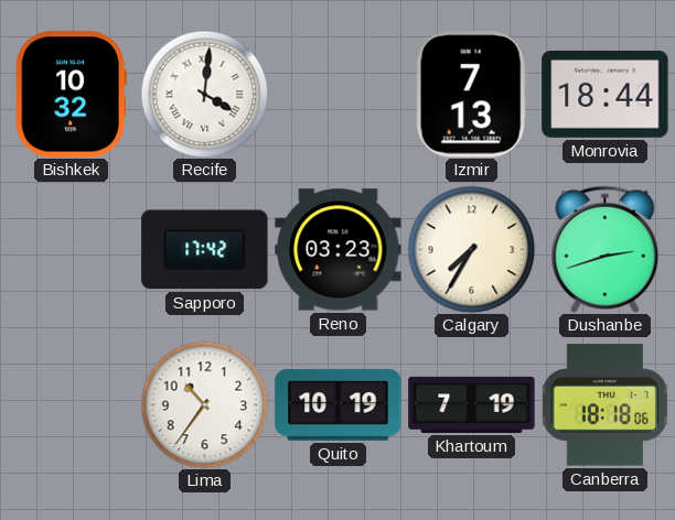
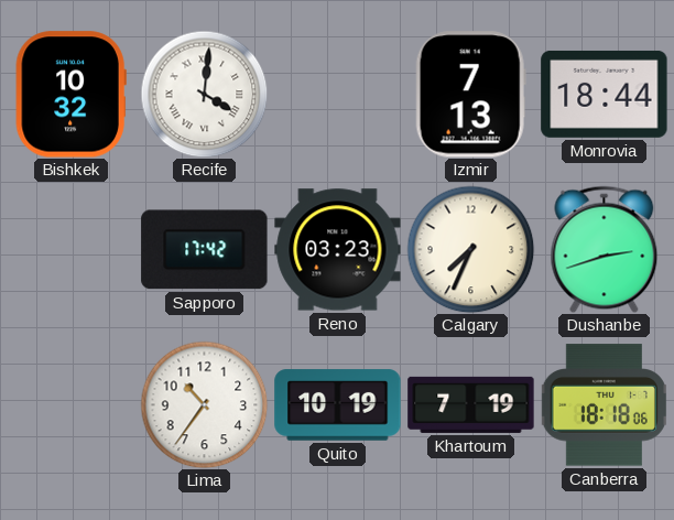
Calgary: 7:35 -> 7:34
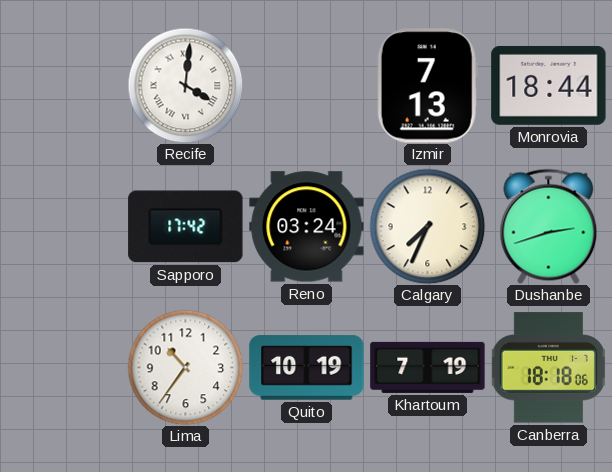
Bishkek: 10:32 -> none
Reno: 03:23 -> 03:24
